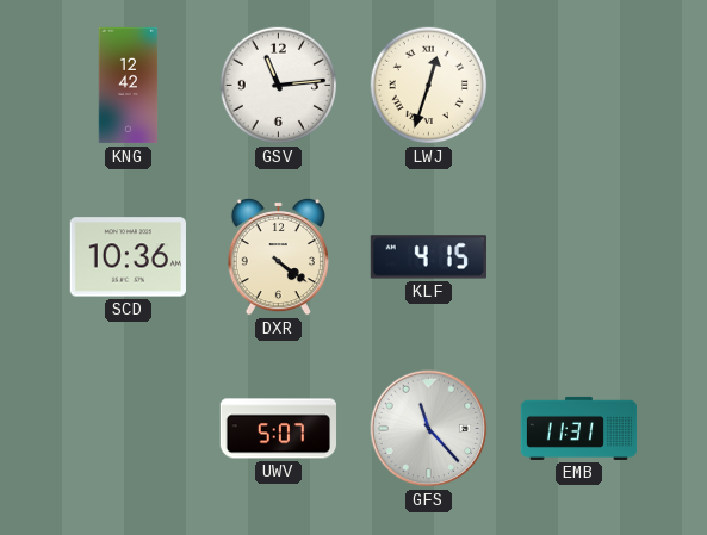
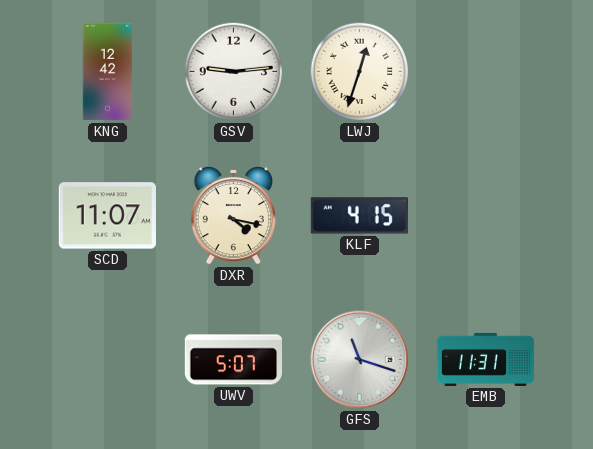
GSV: 11:14 -> 9:14
SCD: 10:36 -> 11:07
DXR: 4:21 -> 4:17
GFS: 11:23 -> 11:18
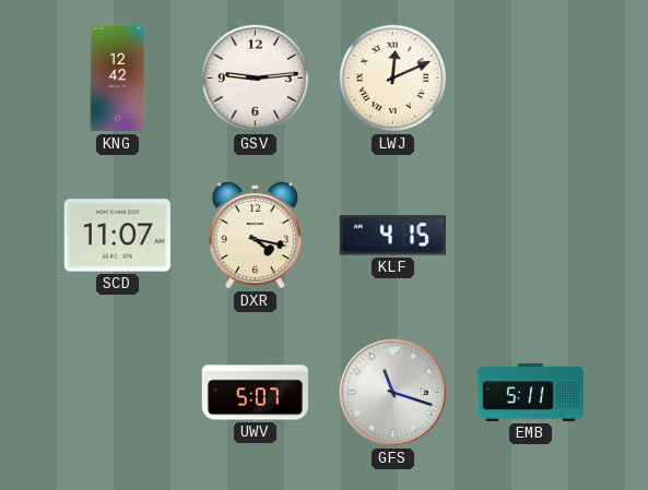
LWJ: 12:33 -> 12:11
EMB: 11:31 -> 5:11
